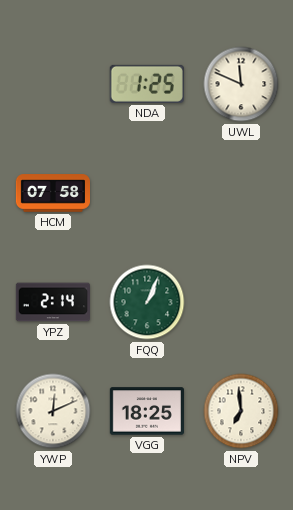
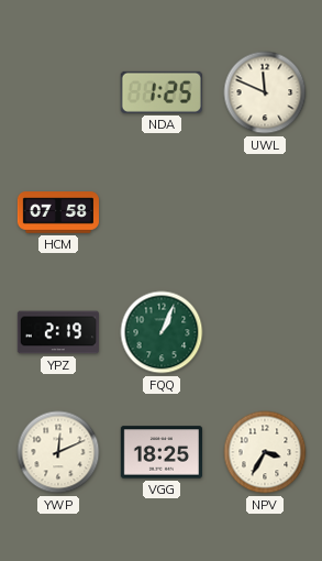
YPZ: 2:14 -> 2:19
NPV: 6:59 -> 3:35
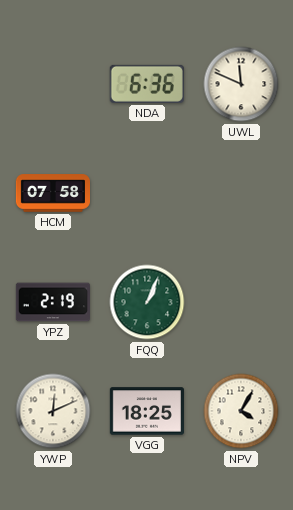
NDA: 1:25 -> 6:36
NPV: 3:35 -> 4:05
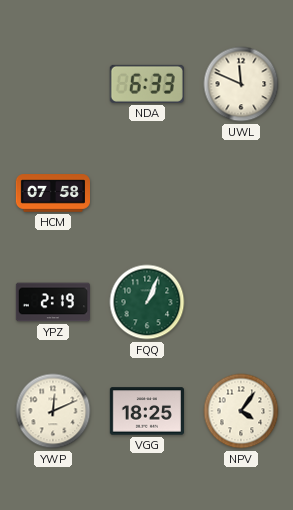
NDA: 6:36 -> 6:33
NPV: 4:05 -> 4:06
